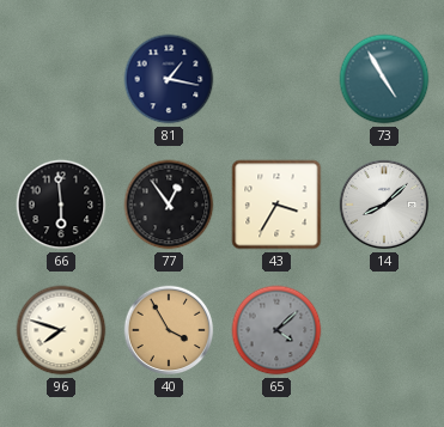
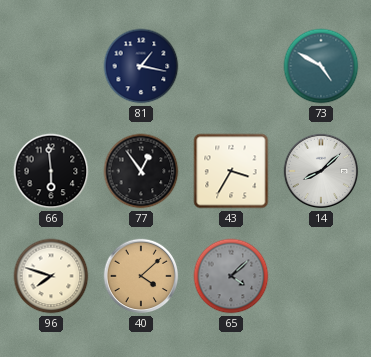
73: 4:55 -> 4:50
40: 3:55 -> 4:08
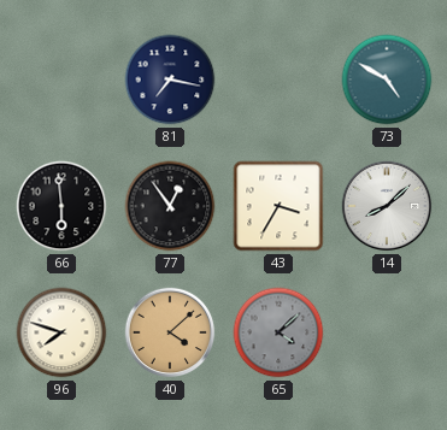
81: 1:17 -> 7:17
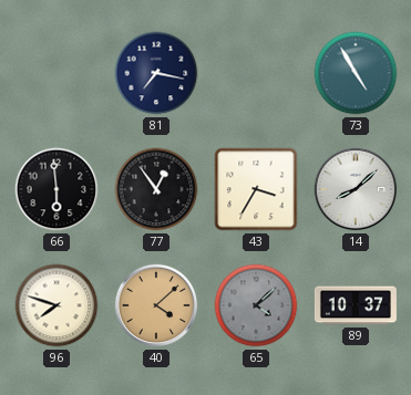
73: 4:50 -> 4:55
89: none -> 10:37
